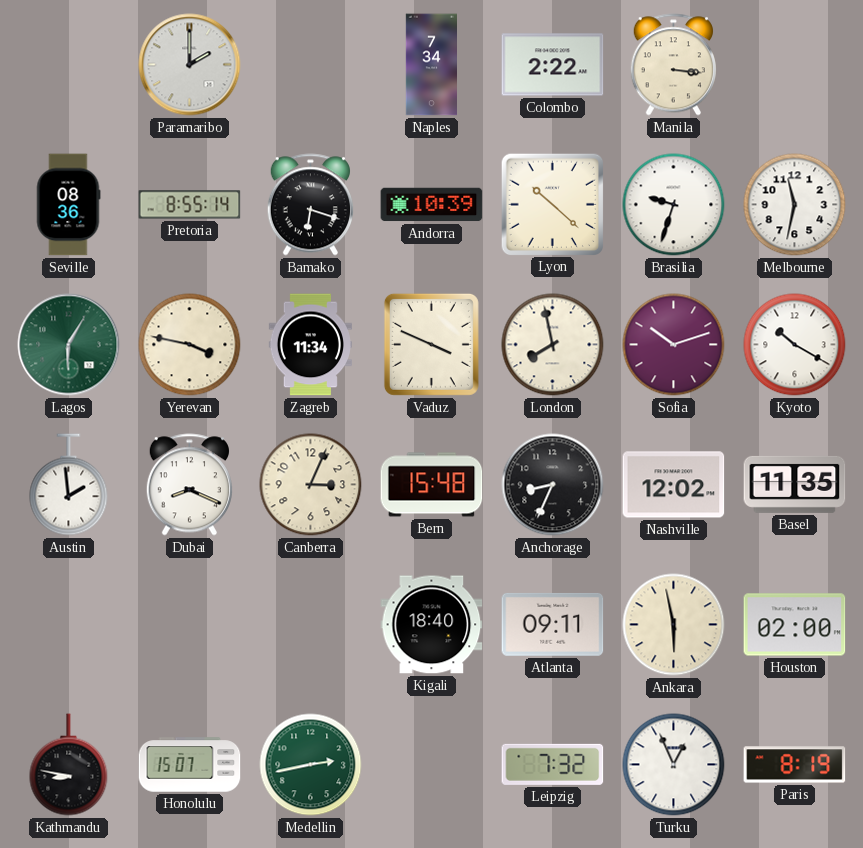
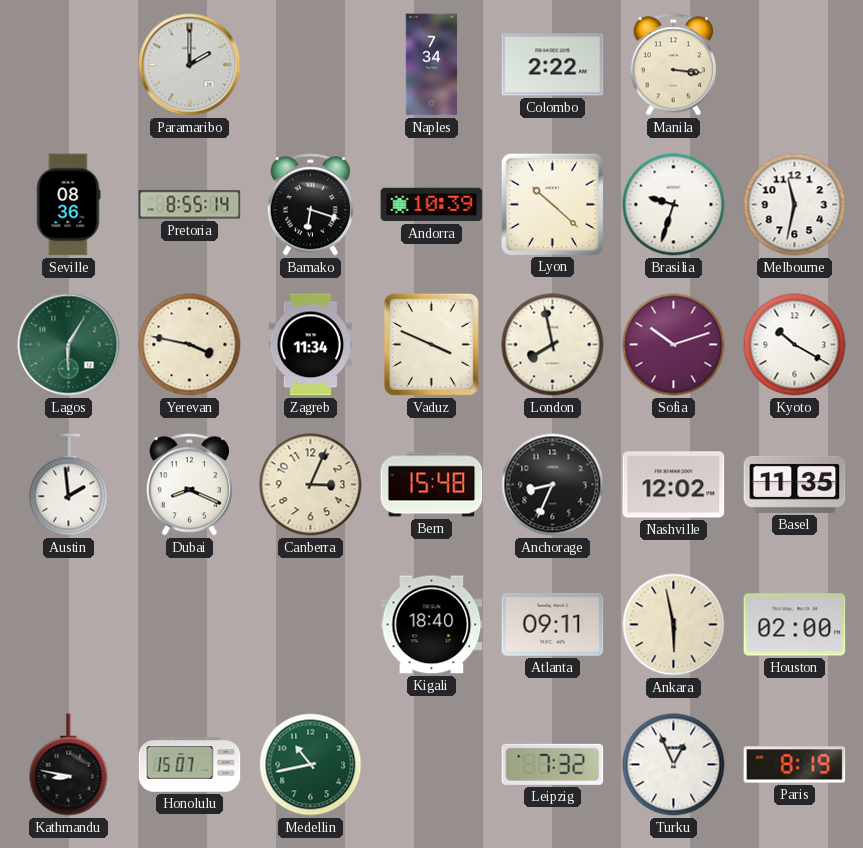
Medellin: 2:43 -> 10:43
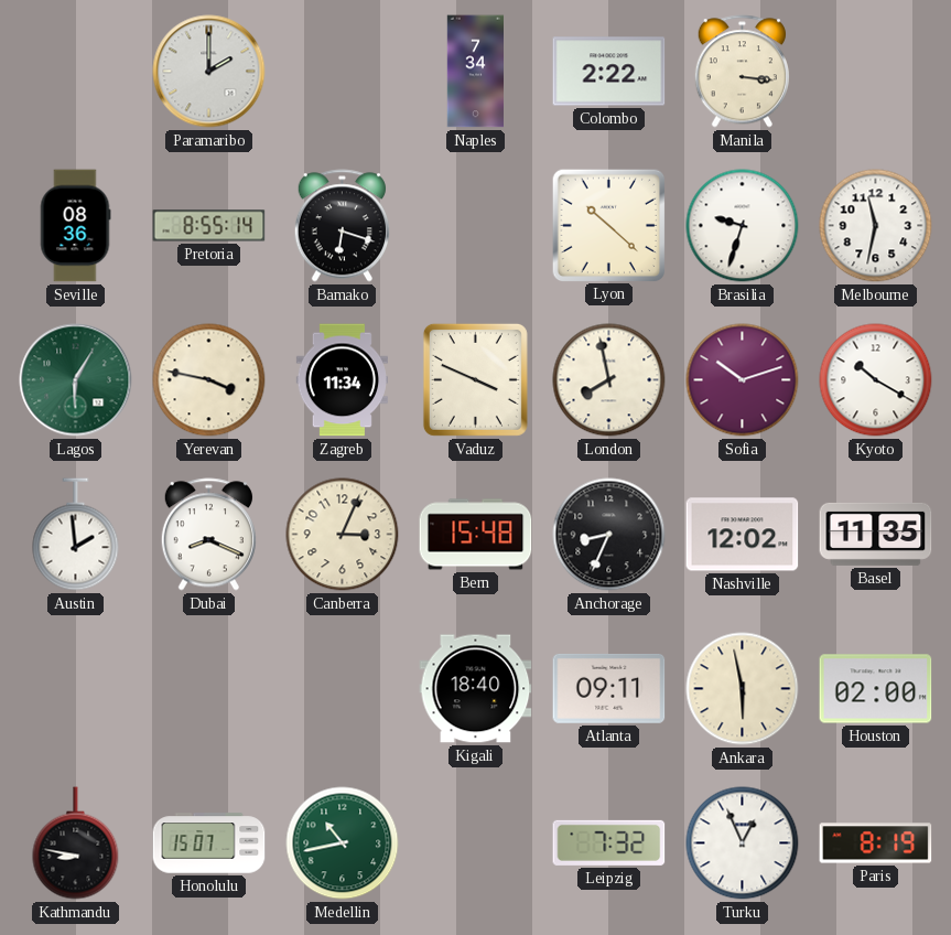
Andorra: 10:39 -> none
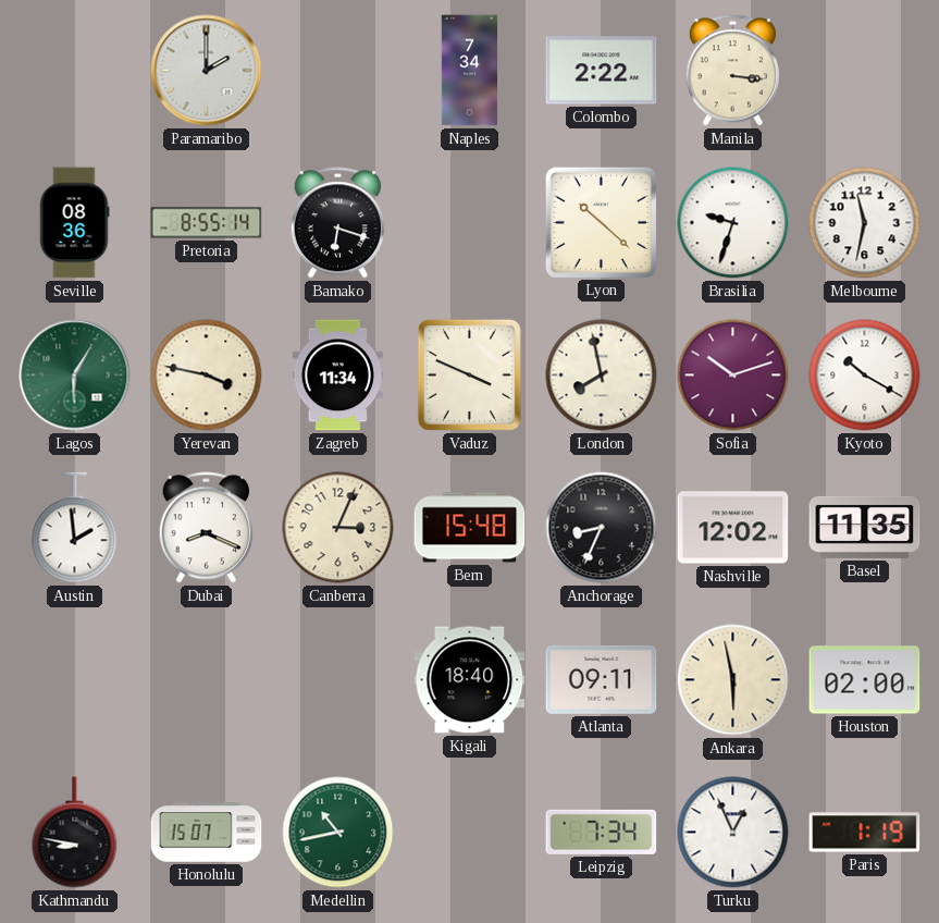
Leipzig: 7:32 -> 7:34
Paris: 8:19 -> 1:19
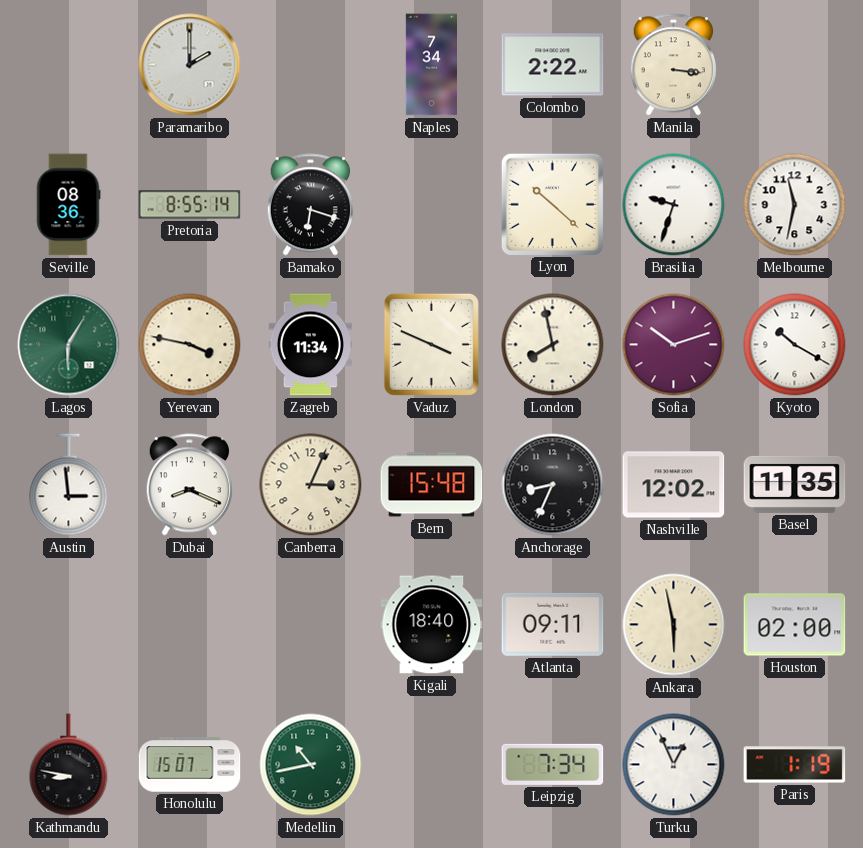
Austin: 1:59 -> 2:59
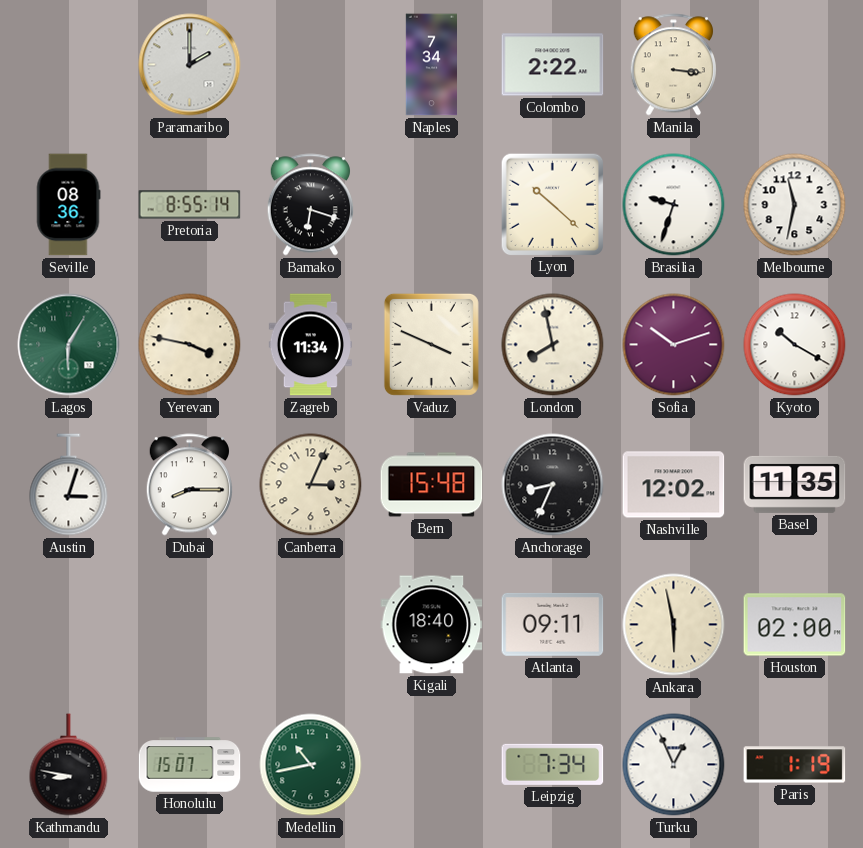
Austin: 2:59 -> 3:03
Dubai: 8:19 -> 8:15
